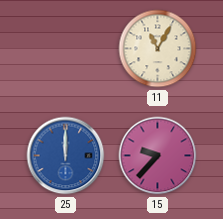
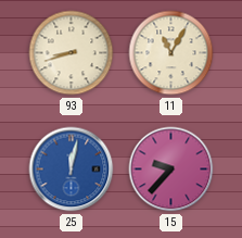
93: none -> 8:42
25: 12:00 -> 12:02
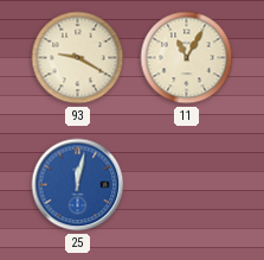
93: 8:42 -> 9:20
15: 9:37 -> none
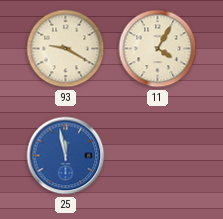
11: 11:05 -> 4:05
25: 12:02 -> 11:58
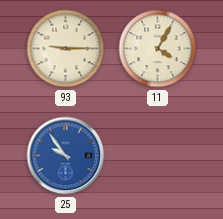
93: 9:20 -> 9:15
25: 11:58 -> 9:54
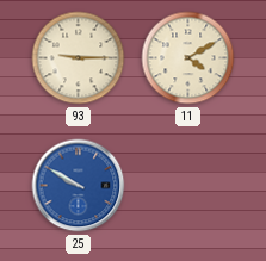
11: 4:05 -> 4:10
25: 9:54 -> 9:50
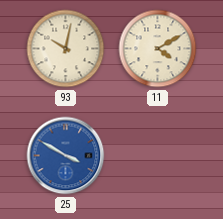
93: 9:15 -> 10:02
25: 9:50 -> 3:50
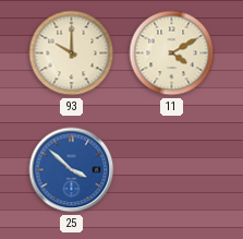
93: 10:02 -> 10:00
25: 3:50 -> 3:52
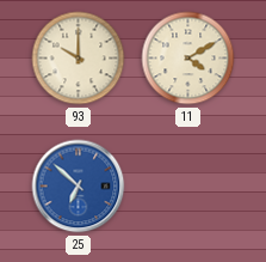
25: 3:52 -> 6:52
